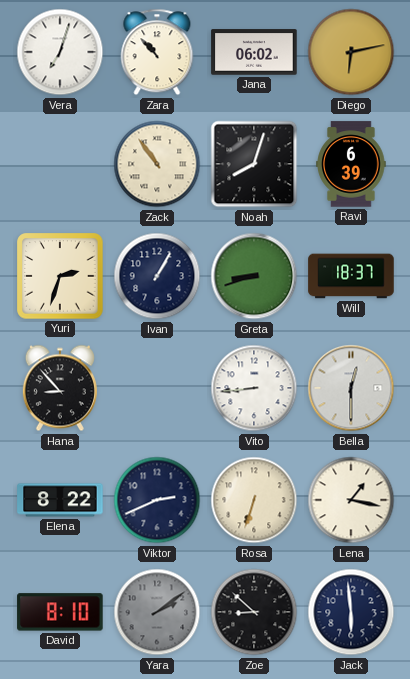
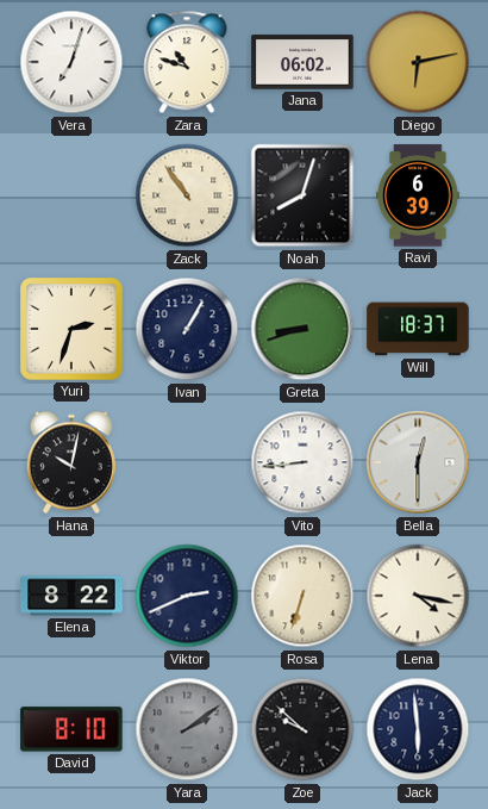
Zara: 10:53 -> 10:48
Hana: 8:53 -> 10:02
Lena: 1:17 -> 4:17
Zoe: 8:52 -> 9:52
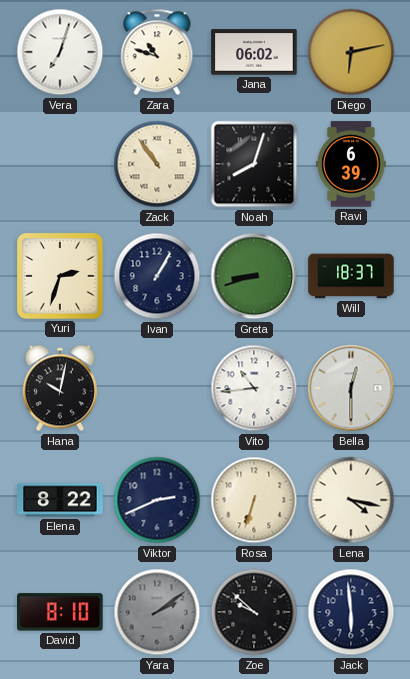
Vito: 8:44 -> 10:44
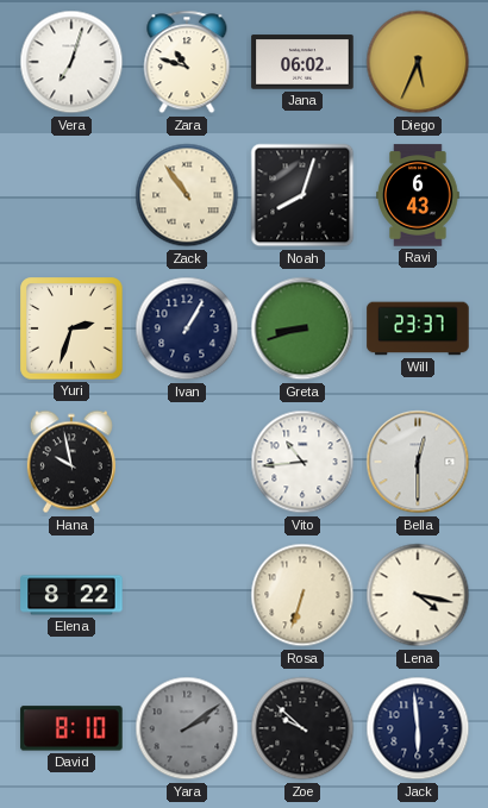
Diego: 6:13 -> 5:34
Ravi: 6:39 -> 6:43
Will: 18:37 -> 23:37
Hana: 10:02 -> 9:58
Viktor: 2:41 -> none
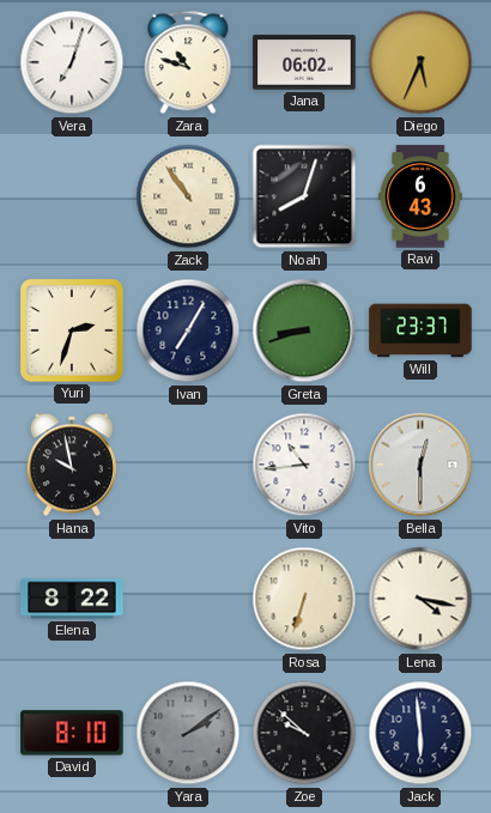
Ivan: 1:05 -> 7:05
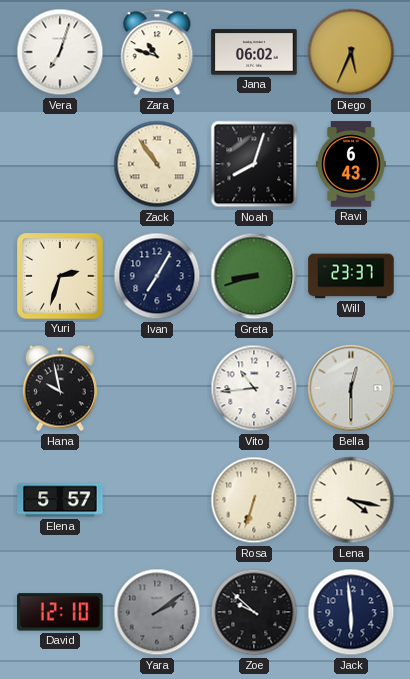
Elena: 8:22 -> 5:57
David: 8:10 -> 12:10
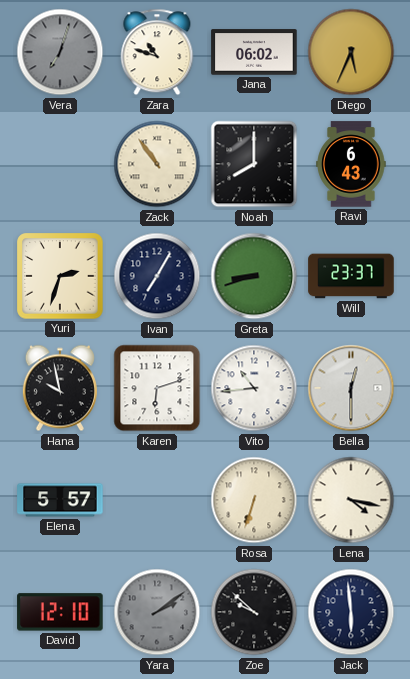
Vera dial: white -> grey
Noah: 8:03 -> 8:00
Karen: none -> 6:12
